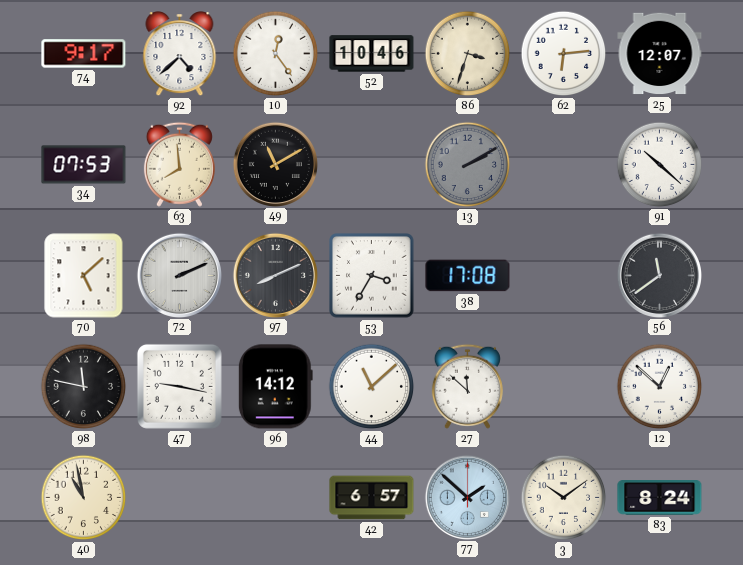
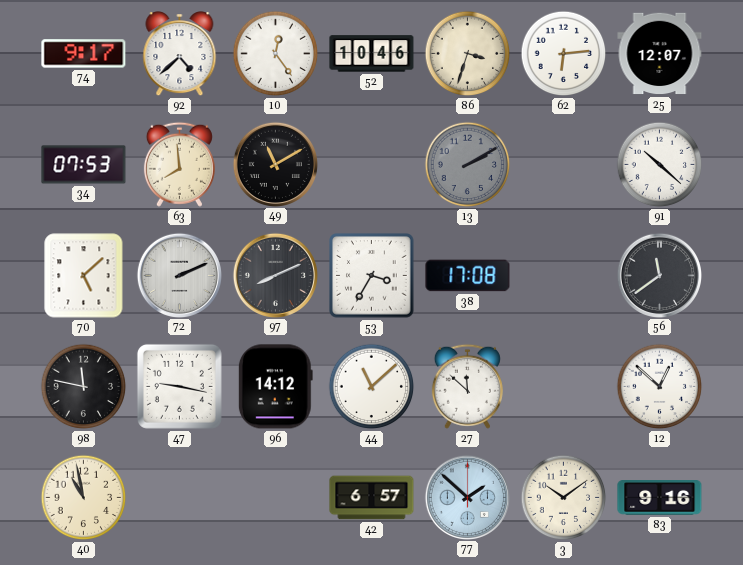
83: 8:24 -> 9:16
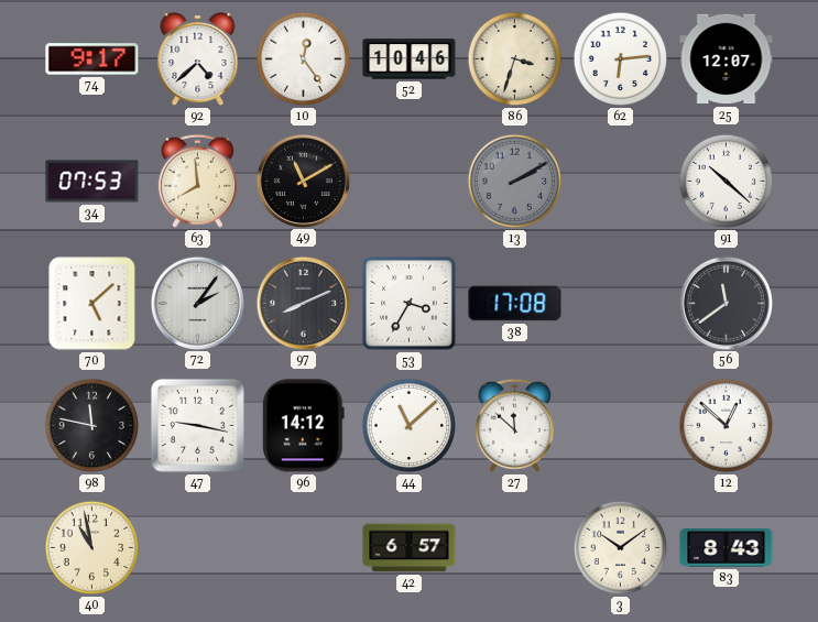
72: 2:11 -> 2:06
77: 1:52 -> none
83: 9:16 -> 8:43
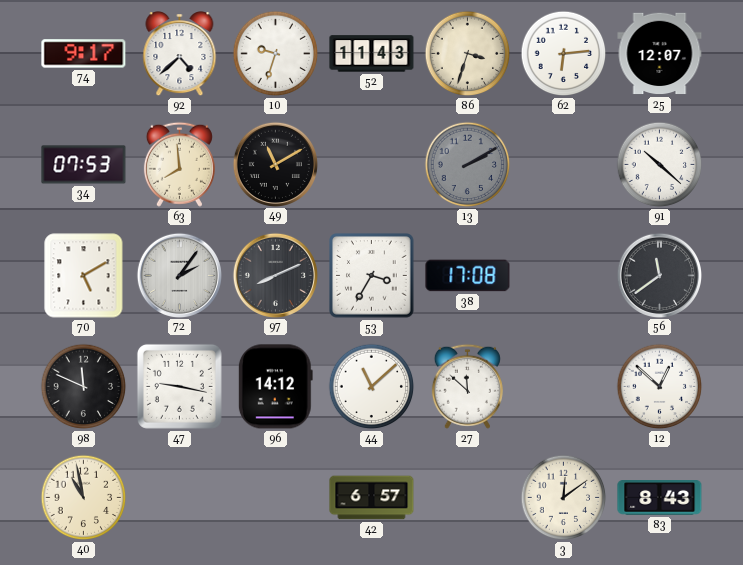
10: 12:24 -> 9:33
52: 10:46 -> 11:43
70: 5:08 -> 5:10
98: 11:47 -> 11:49
3: 10:09 -> 12:09
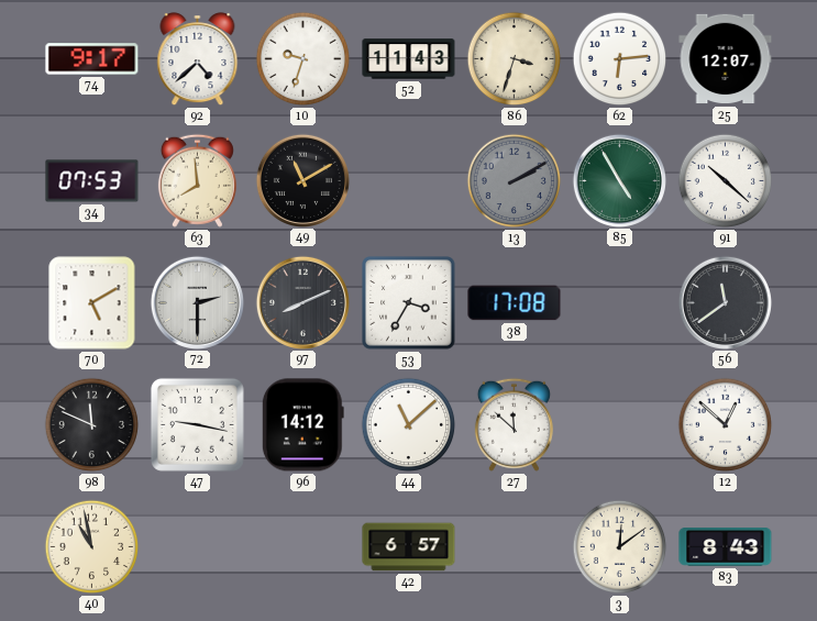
85: none -> 4:55
72: 2:06 -> 2:30
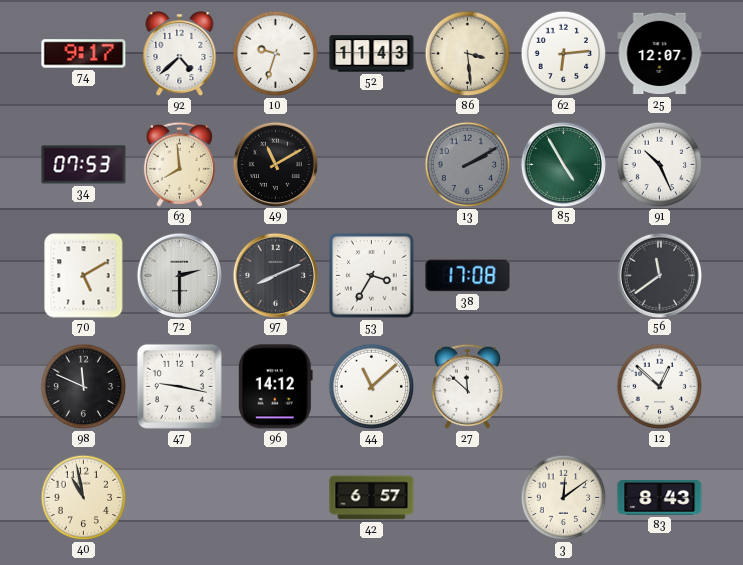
86: 3:33 -> 3:29
91: 10:22 -> 10:26
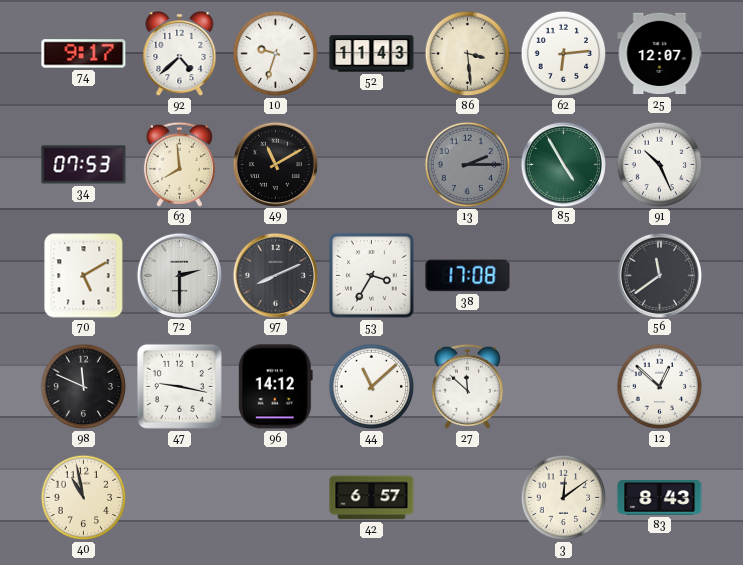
13: 2:10 -> 2:15
